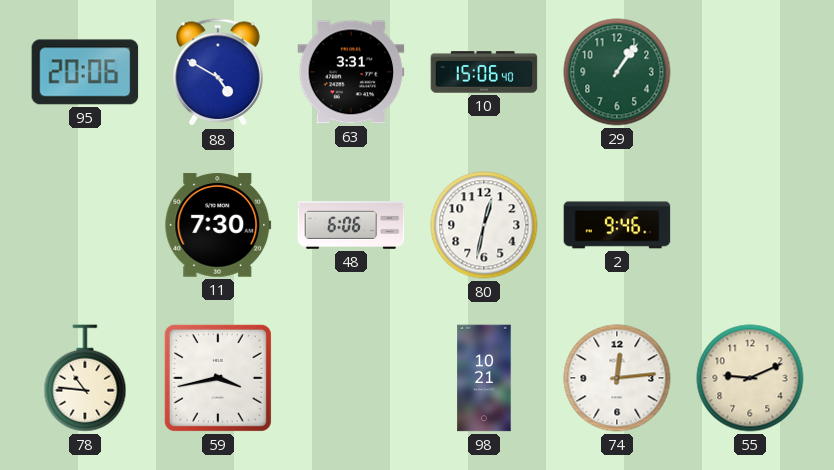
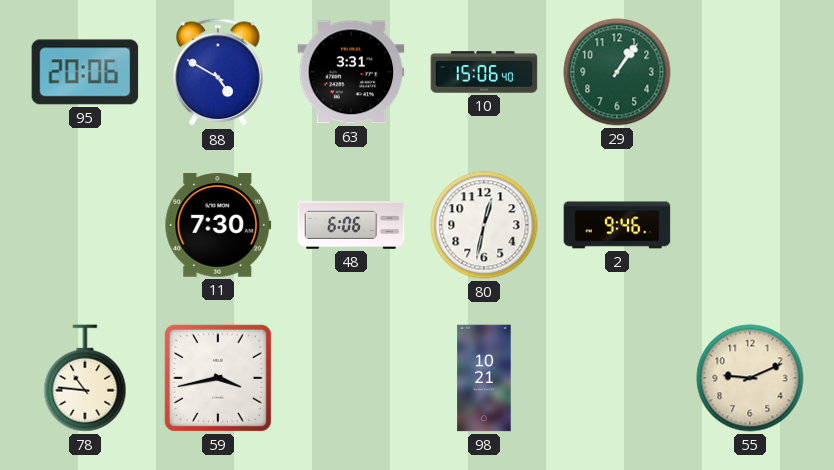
74: 12:14 -> none
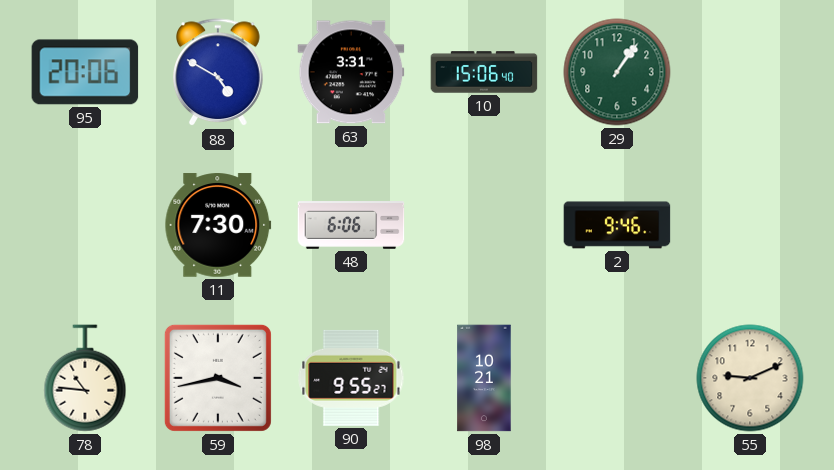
80: 12:32 -> none
90: none -> 9:55
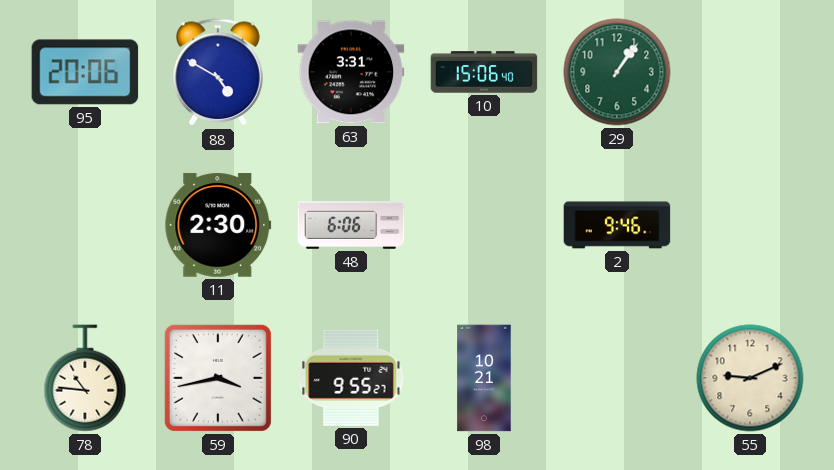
11: 7:30 -> 2:30
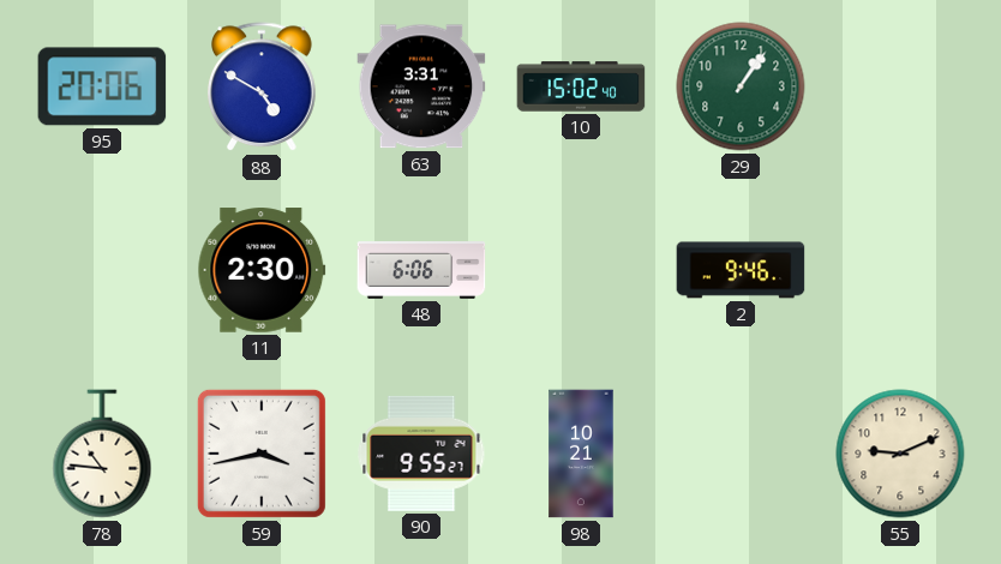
10: 15:06 -> 15:02
